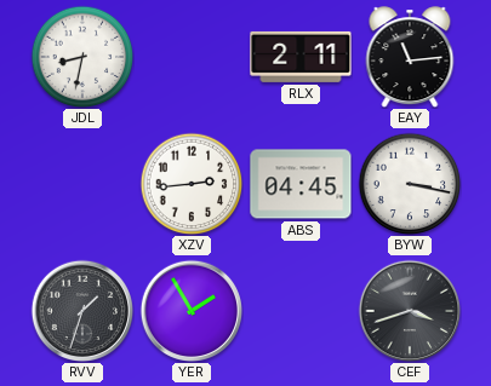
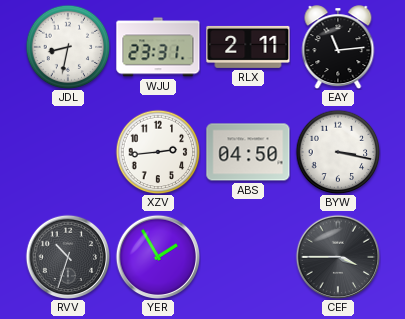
WJU: none -> 23:31
ABS: 04:45 -> 04:50
RVV: 1:33 -> 10:33
CEF: 3:42 -> 3:45
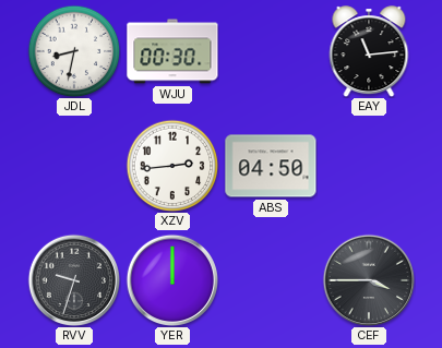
WJU: 23:31 -> 00:30
RLX: 2:11 -> none
BYW: 3:17 -> none
RVV: 10:33 -> 9:33
YER: 1:55 -> 12:00
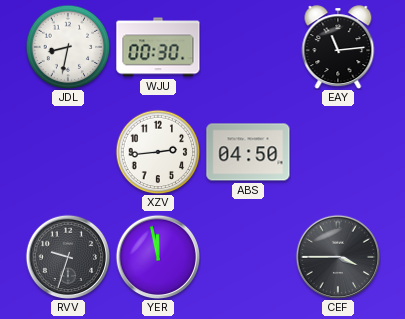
YER: 12:00 -> 11:58
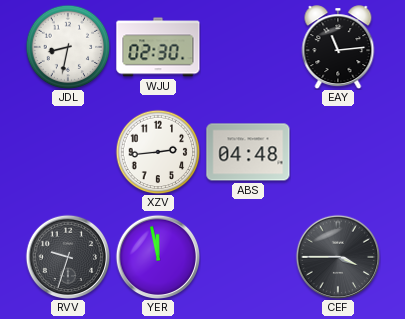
WJU: 00:30 -> 02:30
ABS: 04:50 -> 04:48
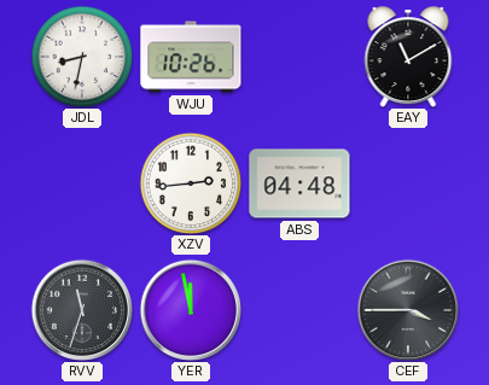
WJU: 02:30 -> 10:26
EAY: 11:14 -> 11:10
RVV: 9:33 -> 11:33
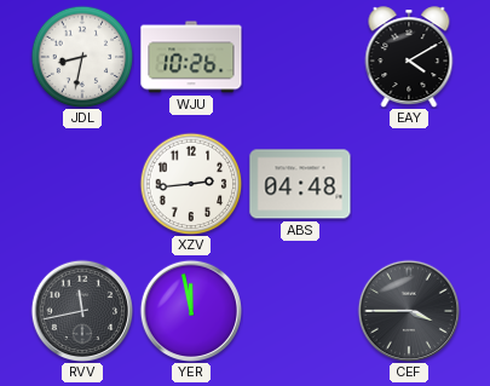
EAY: 11:10 -> 4:10
RVV: 11:33 -> 11:43
